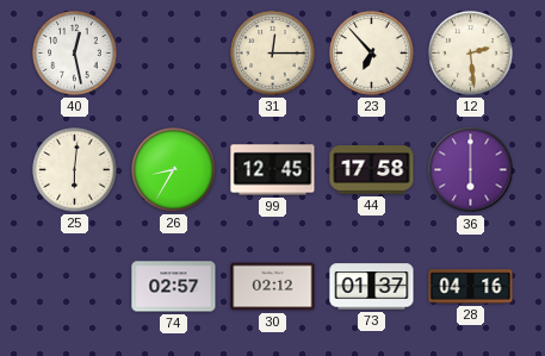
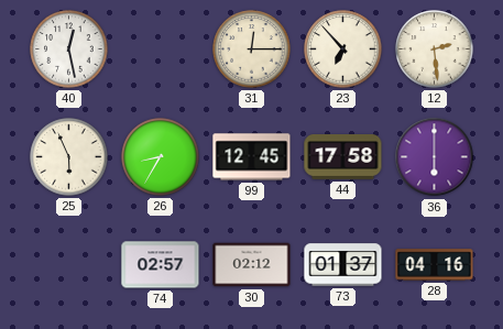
25: 6:01 -> 5:56
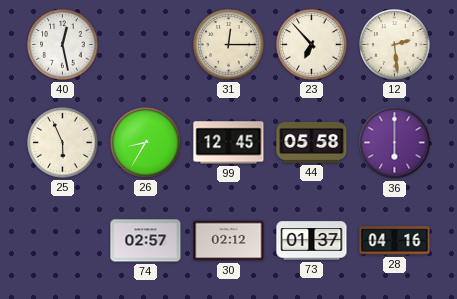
44: 17:58 -> 05:58
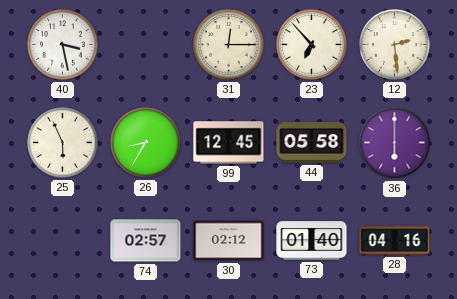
40: 12:28 -> 3:28
73: 01:37 -> 01:40
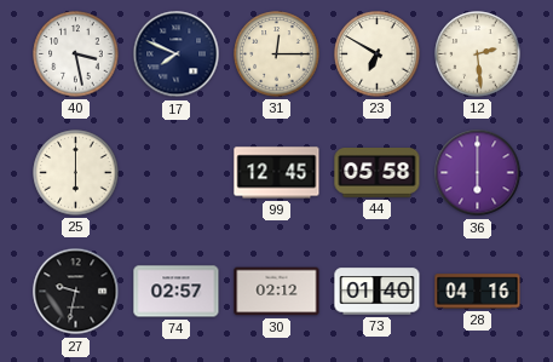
17: none -> 7:49
23: 6:53 -> 6:50
25: 5:56 -> 6:00
26: 8:35 -> none
27: none -> 9:32
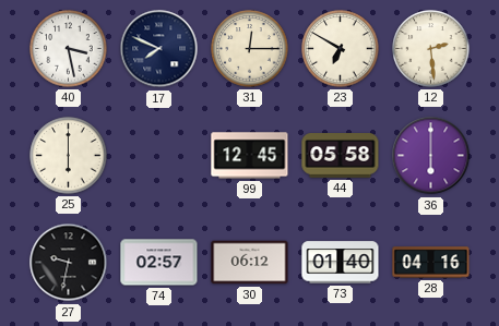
30: 02:12 -> 06:12
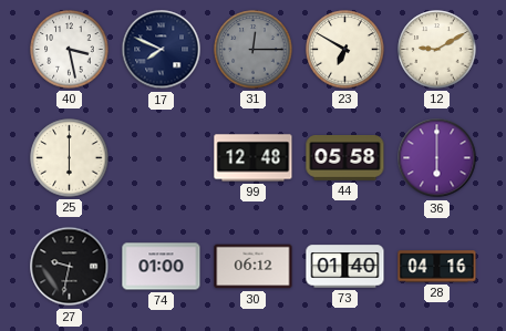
31 dial: cream -> grey
12: 2:29 -> 9:10
99: 12:45 -> 12:48
74: 02:57 -> 01:00
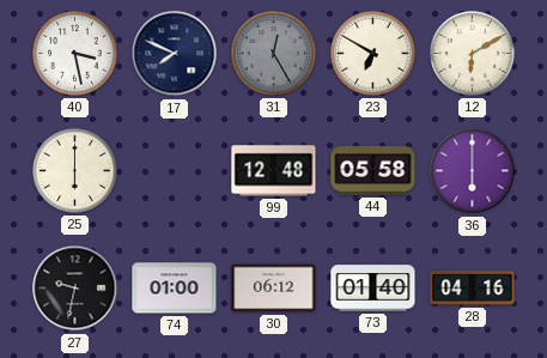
31: 12:15 -> 12:25
12: 9:10 -> 6:10
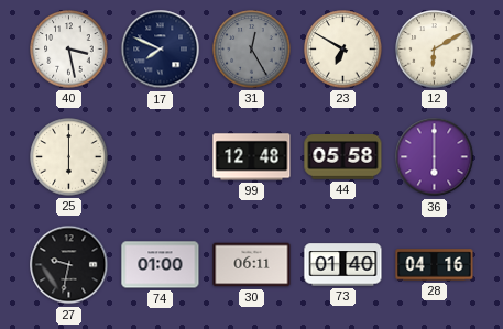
30: 06:12 -> 06:11
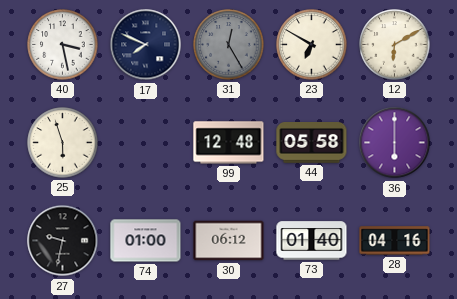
25: 6:00 -> 5:57
30: 06:11 -> 06:12
